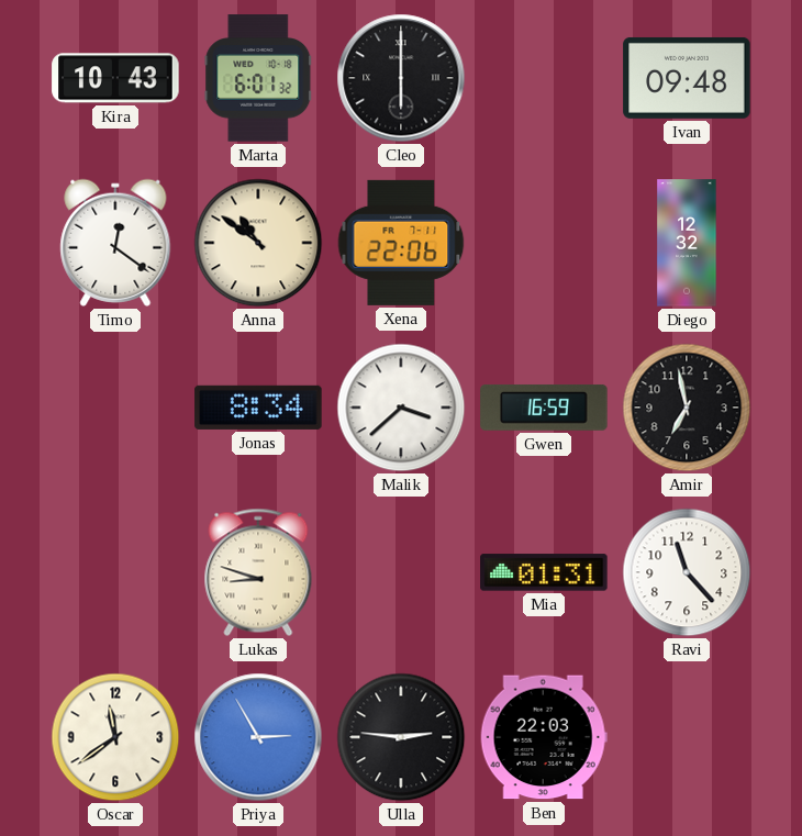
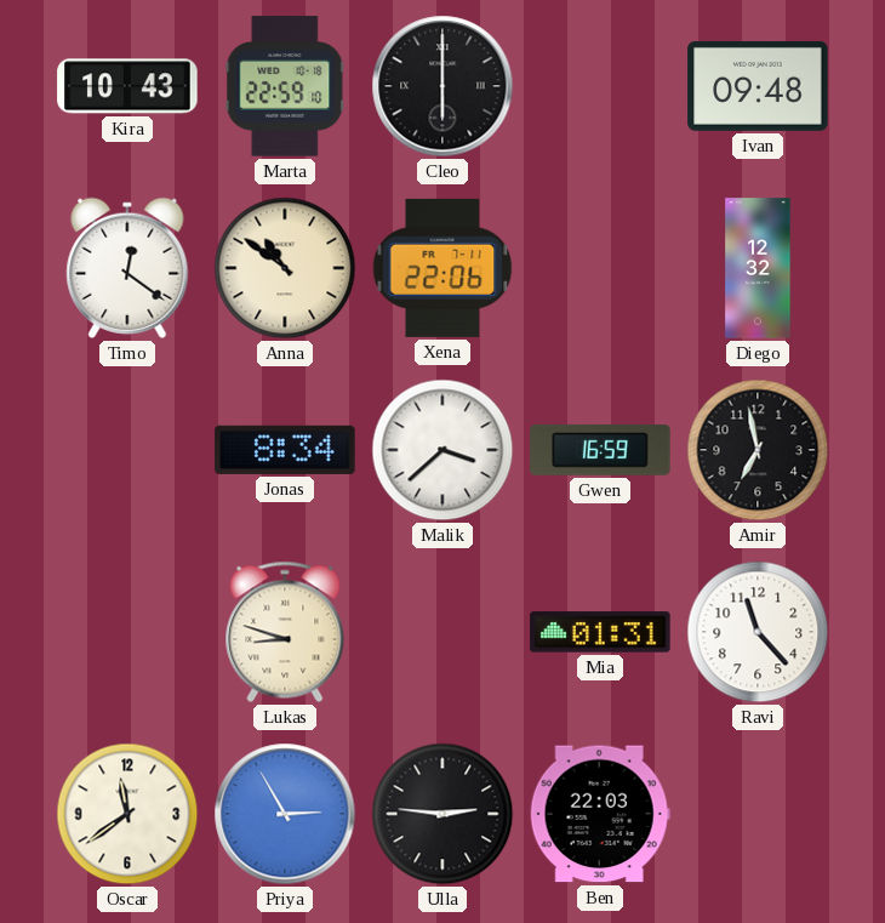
Marta: 6:01 -> 22:59
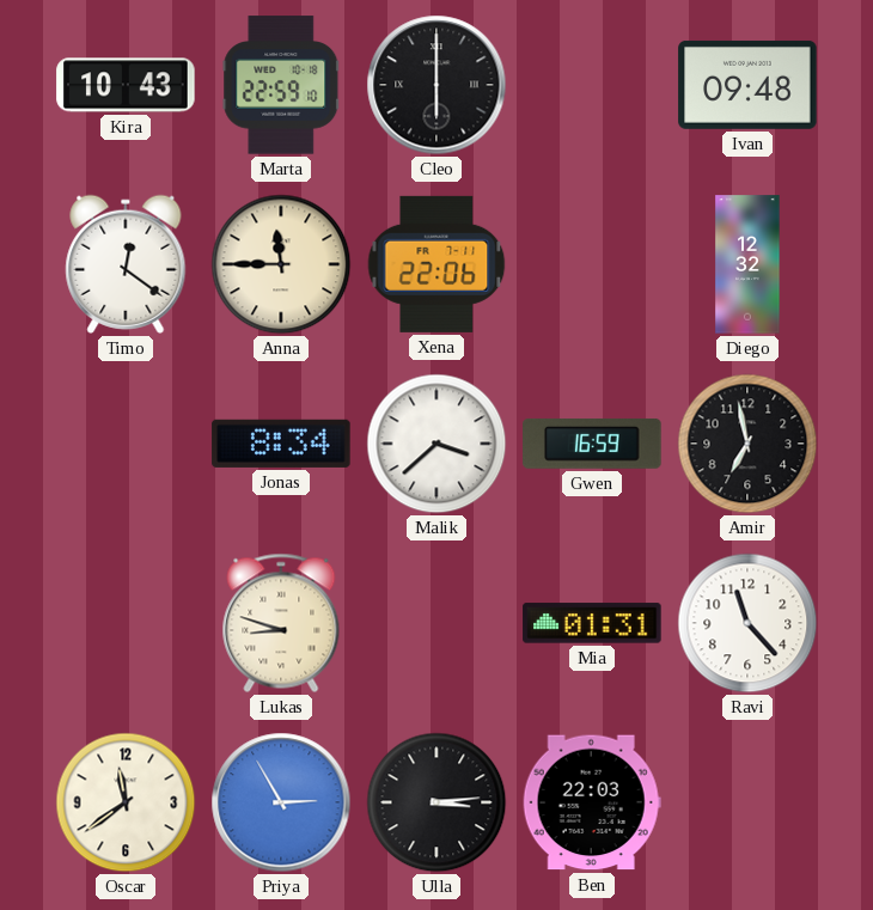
Anna: 10:51 -> 11:45
Ulla: 2:46 -> 3:14
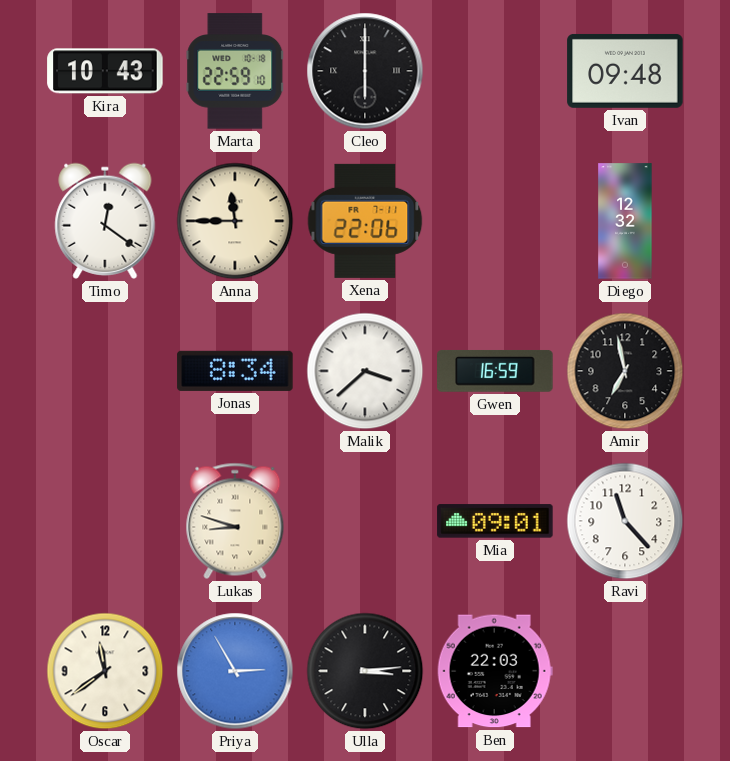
Mia: 01:31 -> 09:01
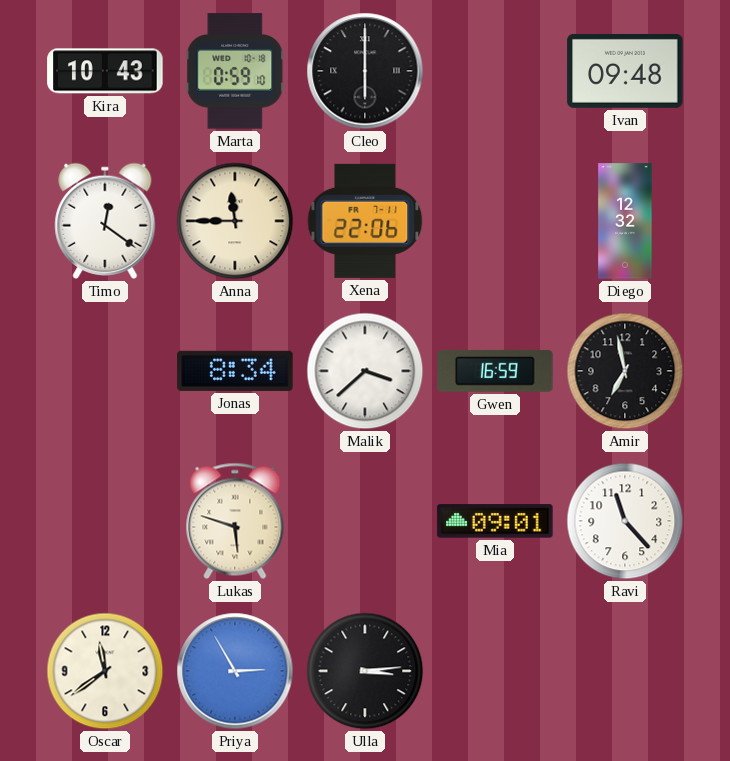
Marta: 22:59 -> 0:59
Lukas: 8:48 -> 5:48
Ben: 22:03 -> none
